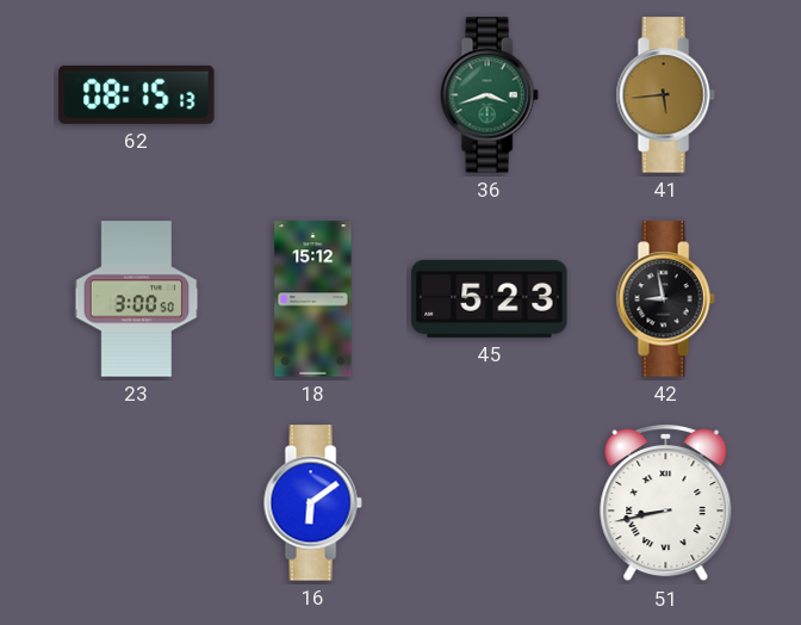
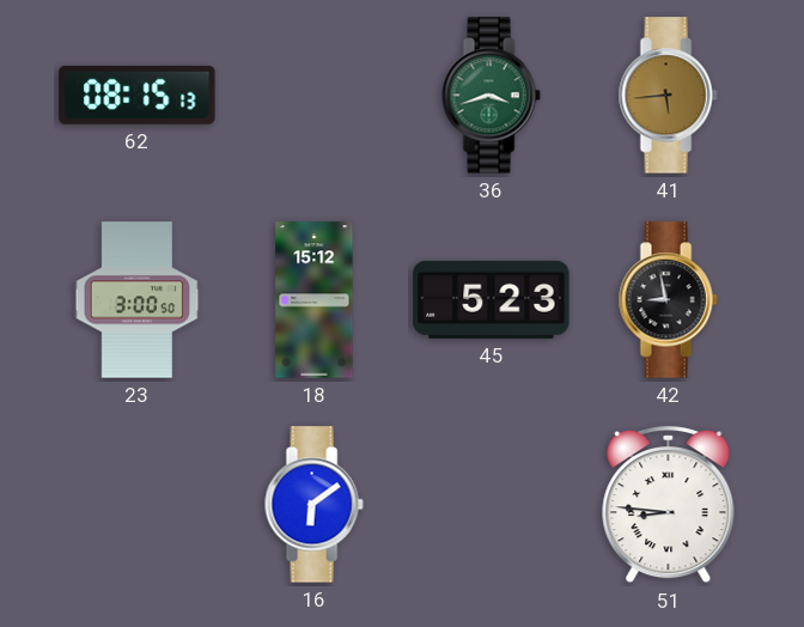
51: 8:43 -> 8:46
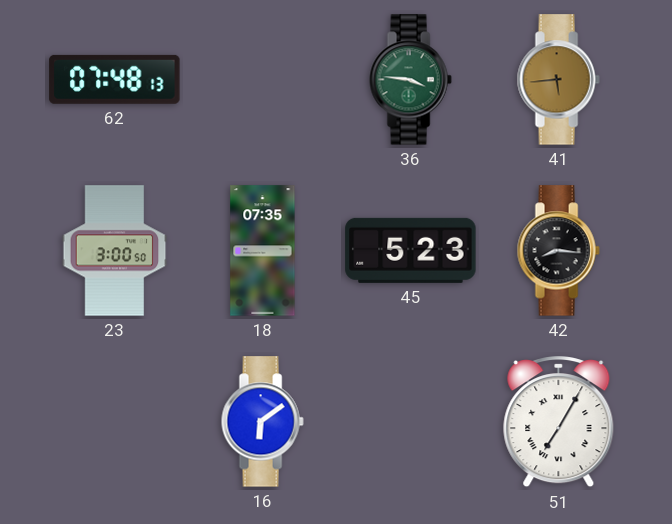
62: 08:15 -> 07:48
36: 3:42 -> 3:46
18: 15:12 -> 07:35
42: 8:58 -> 8:16
51: 8:46 -> 7:05
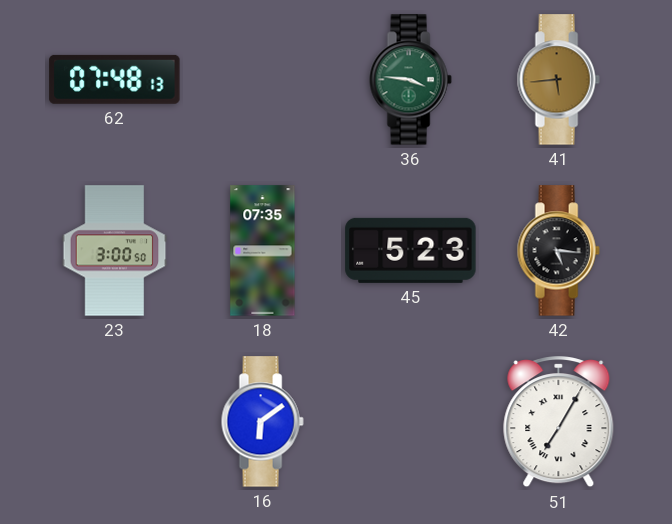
42: 8:16 -> 5:16
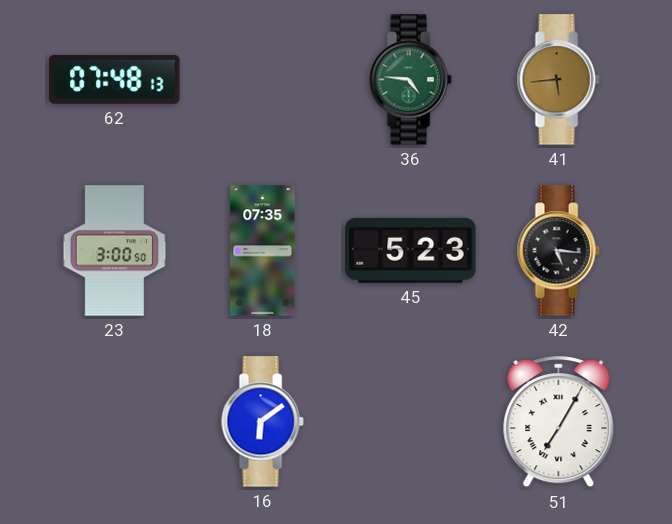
36: 3:46 -> 4:46
